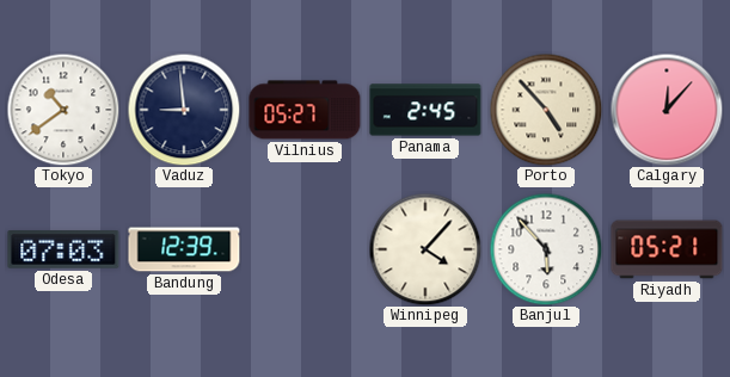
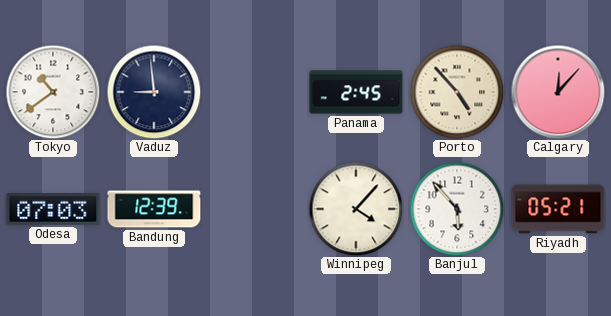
Vilnius: 05:27 -> none
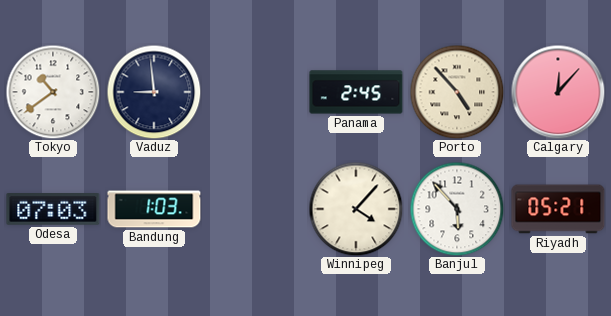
Bandung: 12:39 -> 1:03
